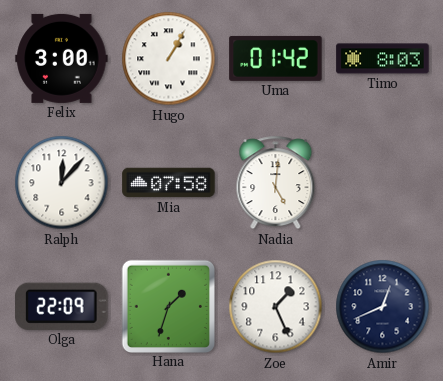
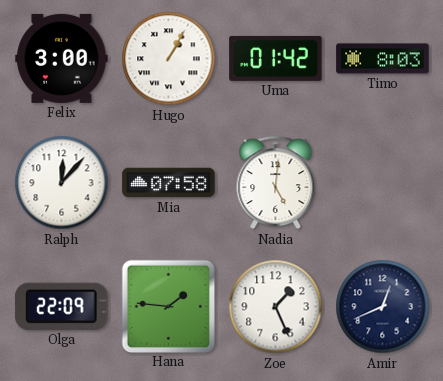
Hana: 1:33 -> 1:46
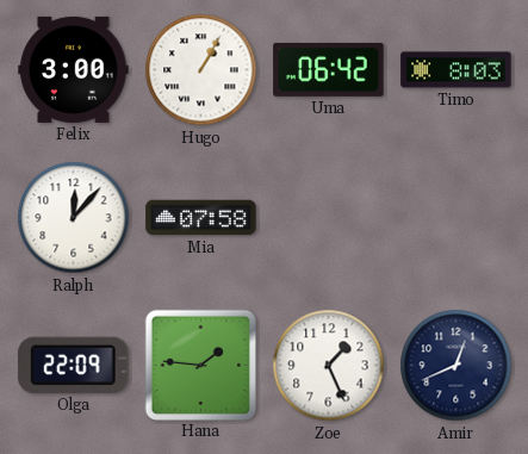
Uma: 01:42 -> 06:42
Nadia: 5:01 -> none
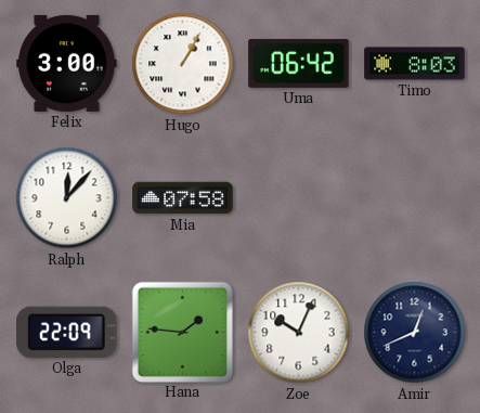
Zoe: 1:26 -> 10:04
